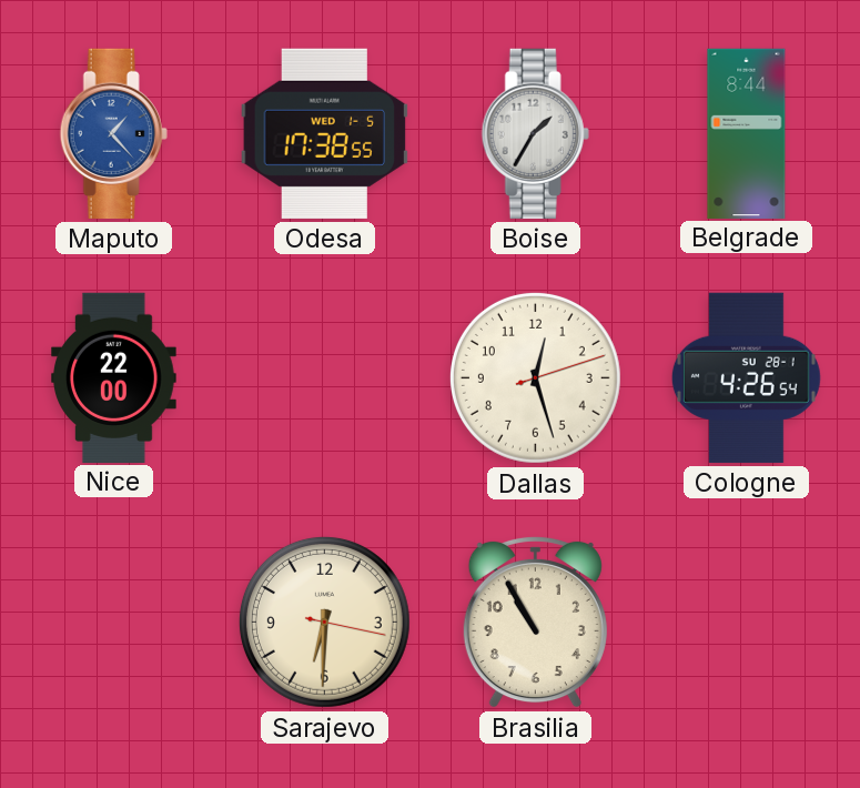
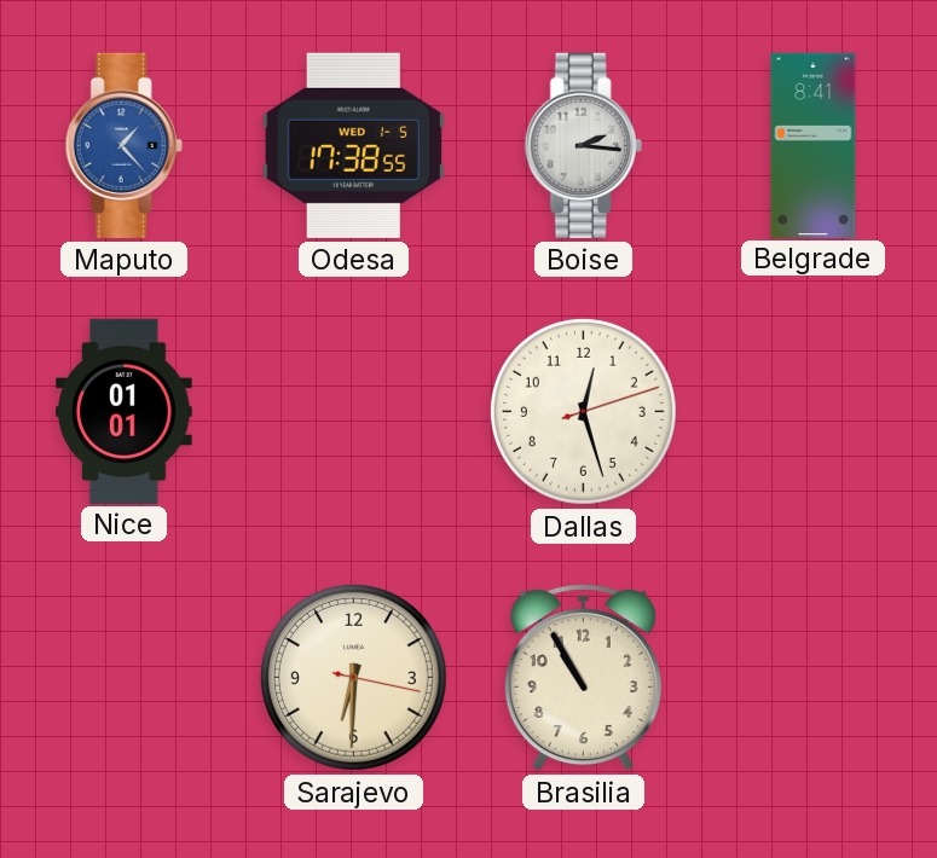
Boise: 1:35 -> 2:16
Belgrade: 8:44 -> 8:41
Nice: 22:00 -> 01:01
Cologne: 4:26 -> none
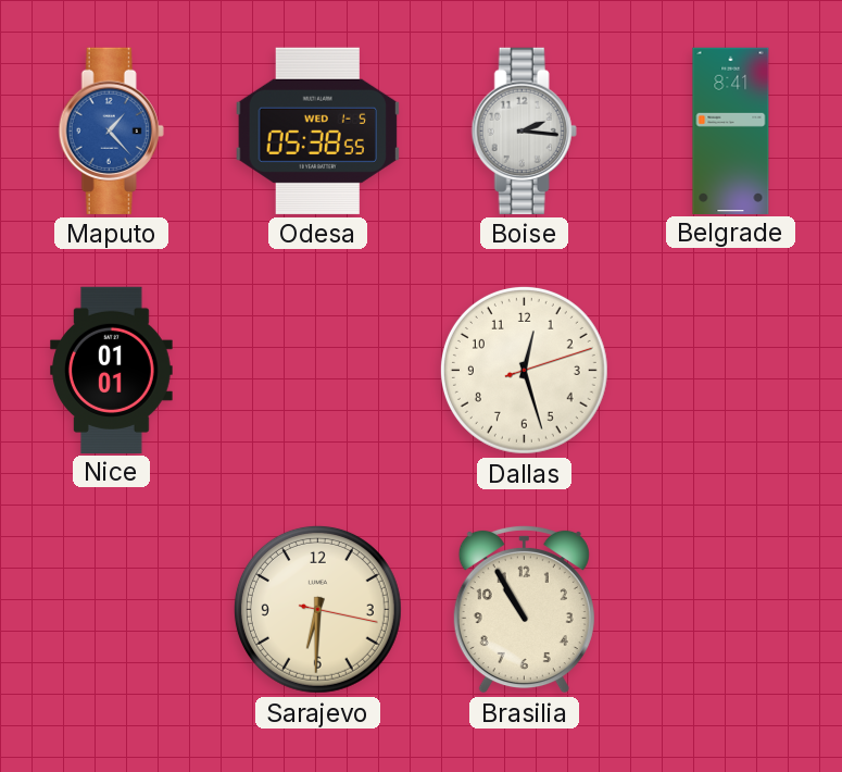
Odesa: 17:38 -> 05:38
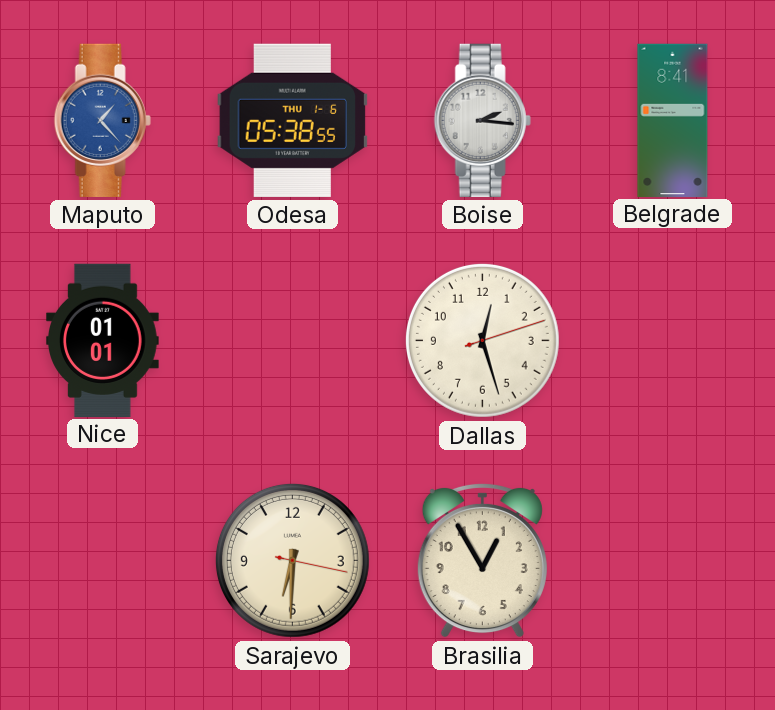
Odesa date: WED 1-5 -> THU 1-6
Brasilia: 10:55 -> 12:55
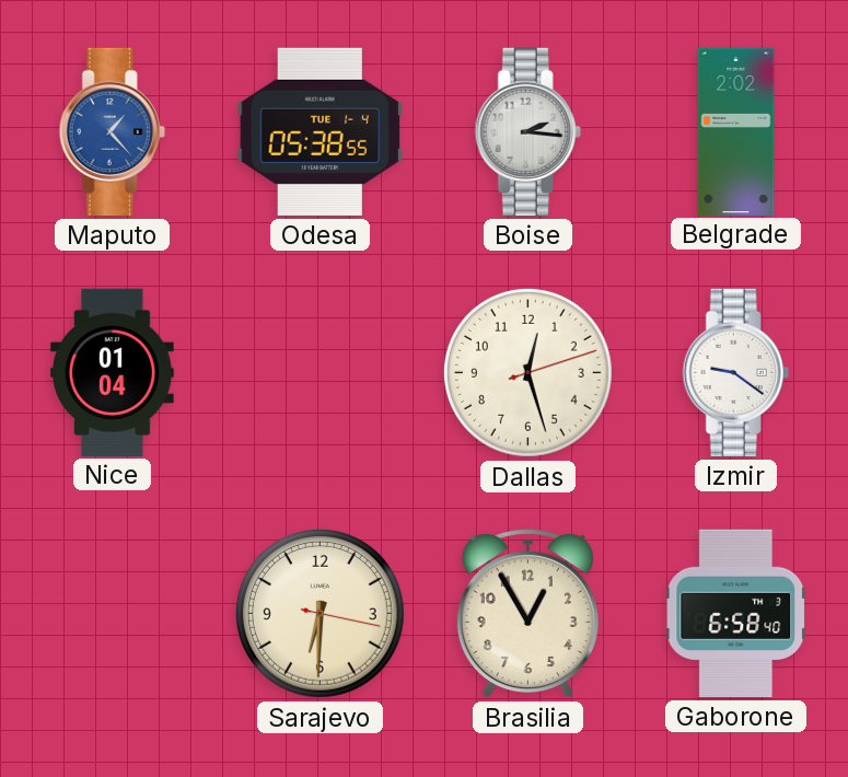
Odesa date: THU 1-6 -> TUE 1-4
Belgrade: 8:41 -> 2:02
Nice: 01:01 -> 01:04
Izmir: none -> 9:21
Gaborone: none -> 6:58
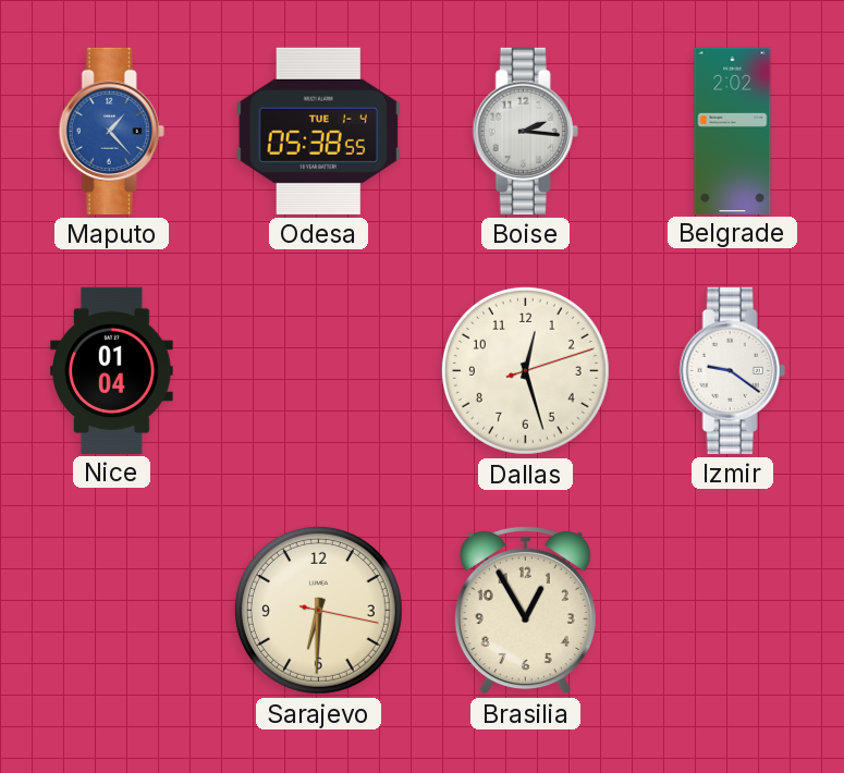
Gaborone: 6:58 -> none
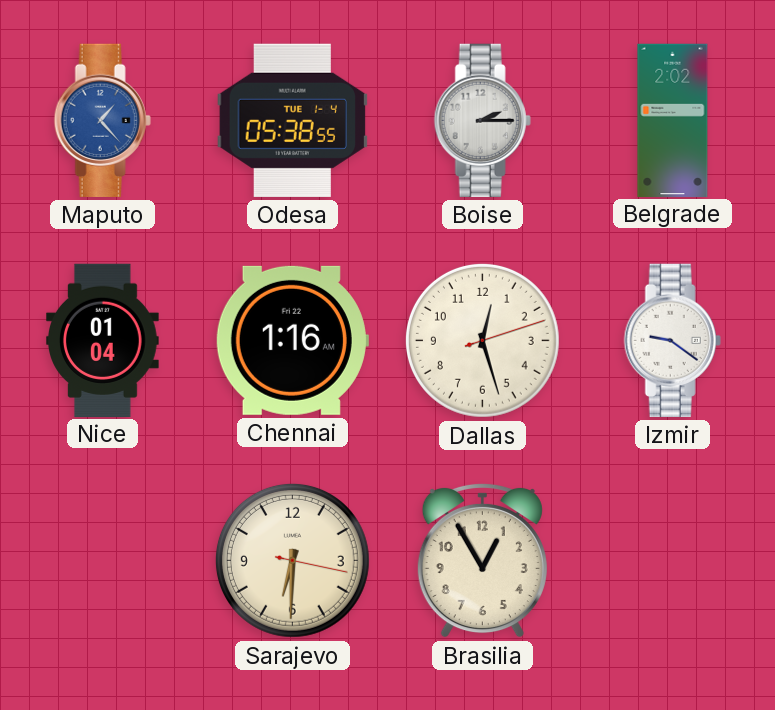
Boise: 2:16 -> 2:15
Chennai: none -> 1:16
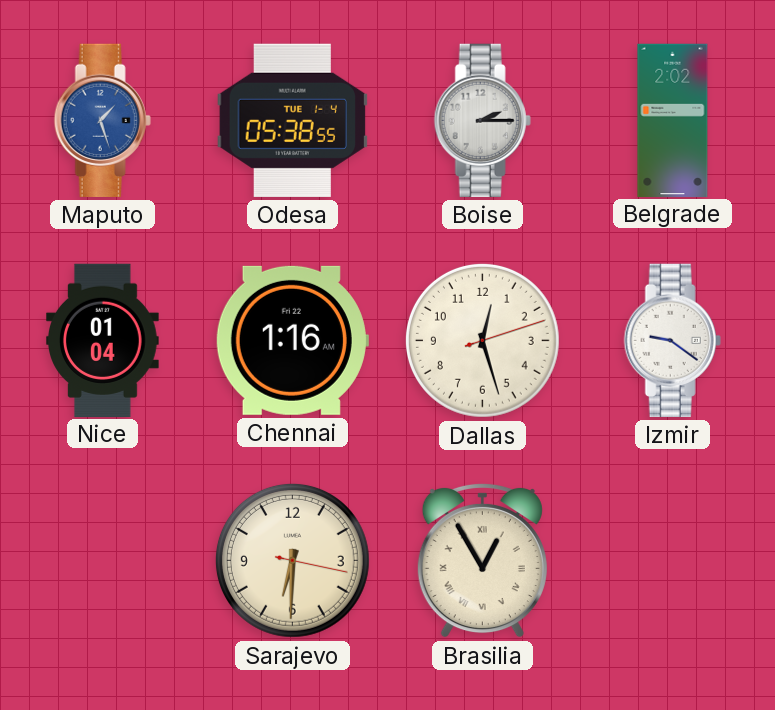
Maputo: 1:23 -> 1:27
Brasilia numerals: Arabic -> Roman
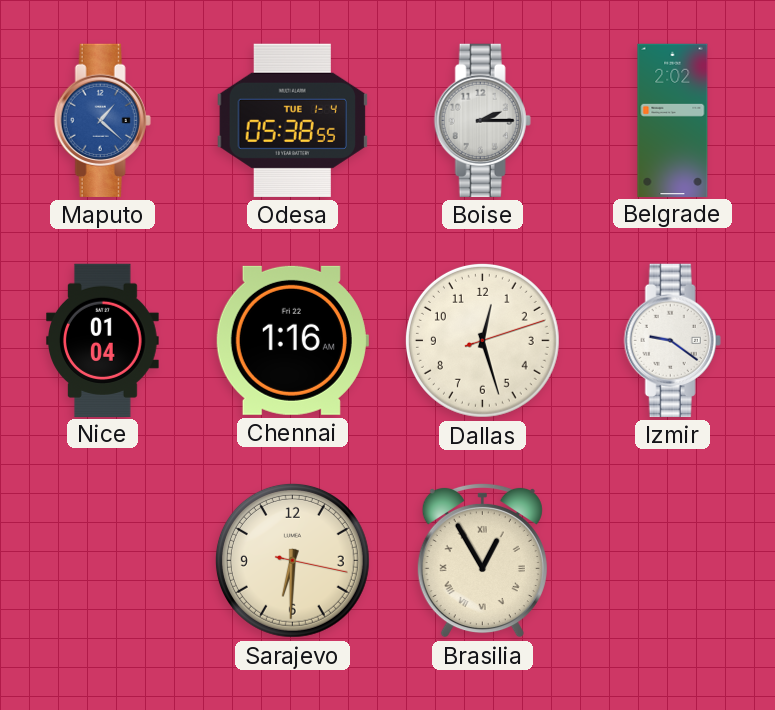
Maputo: 1:27 -> 1:22
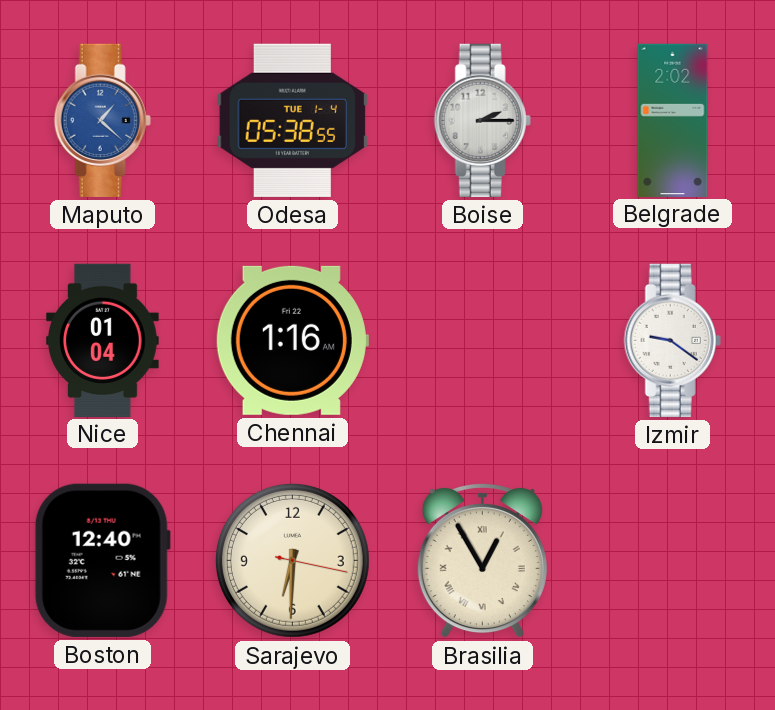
Dallas: 12:27 -> none
Boston: none -> 12:40
